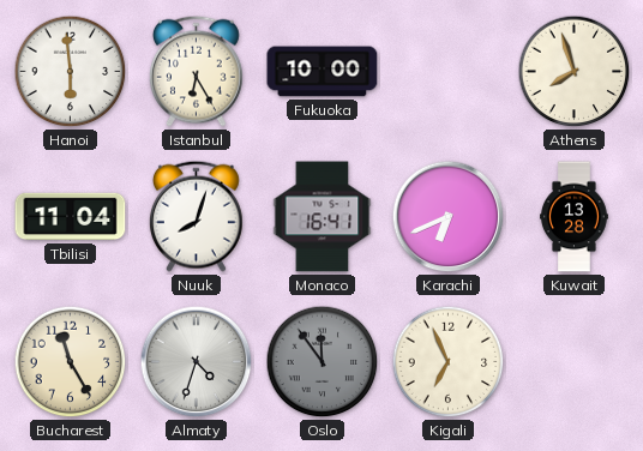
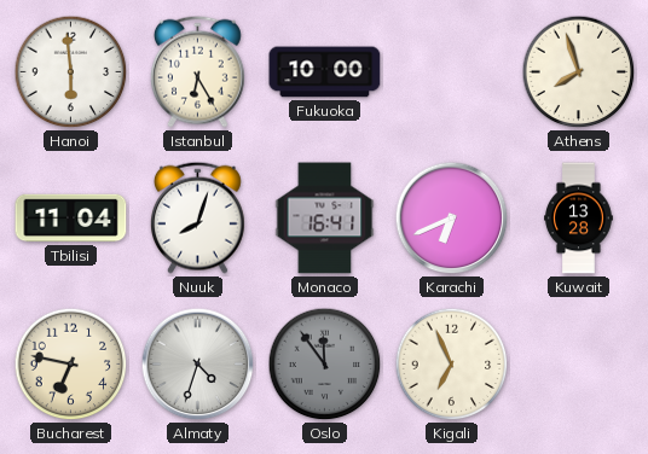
Bucharest: 11:25 -> 6:47
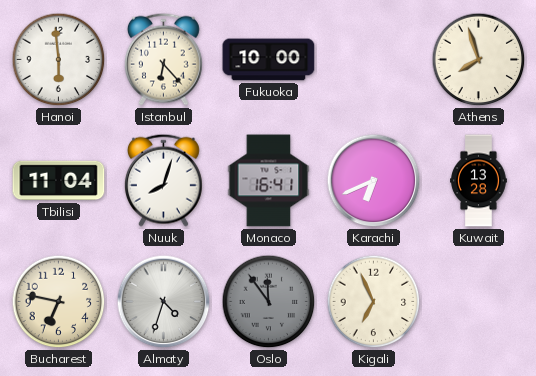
Istanbul: 6:25 -> 6:23
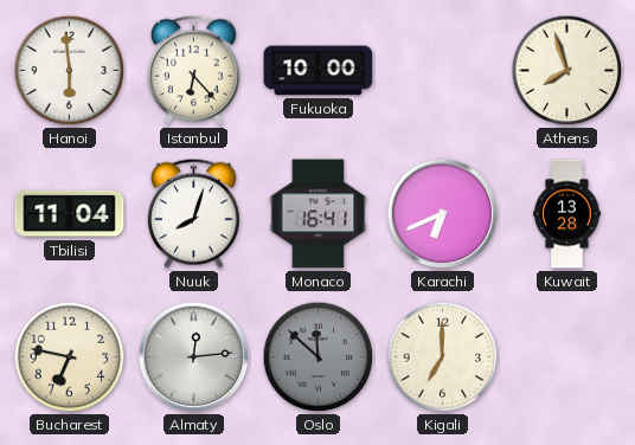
Almaty: 4:33 -> 12:14
Oslo: 11:54 -> 11:52
Kigali: 6:56 -> 7:00
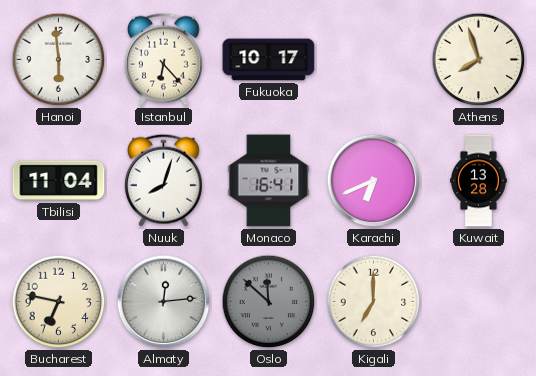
Fukuoka: 10:00 -> 10:17
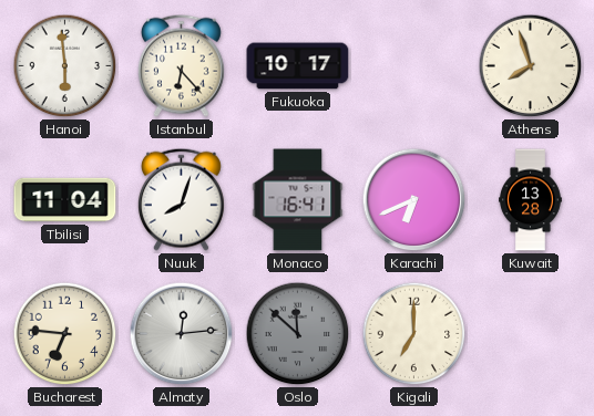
Bucharest: 6:47 -> 6:46
